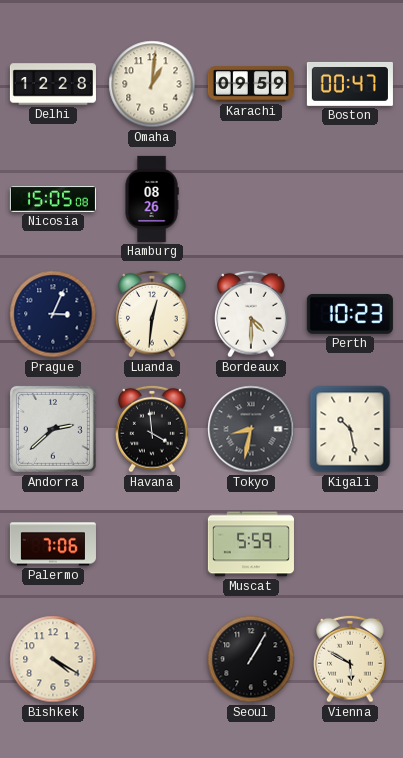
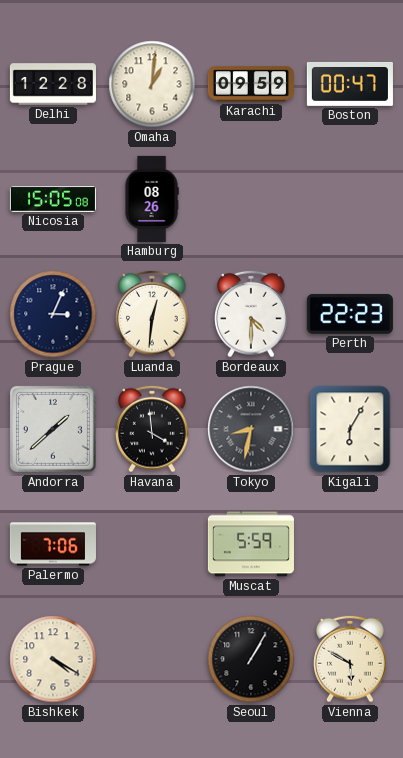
Perth: 10:23 -> 22:23
Andorra: 2:38 -> 1:38
Kigali: 10:28 -> 6:05
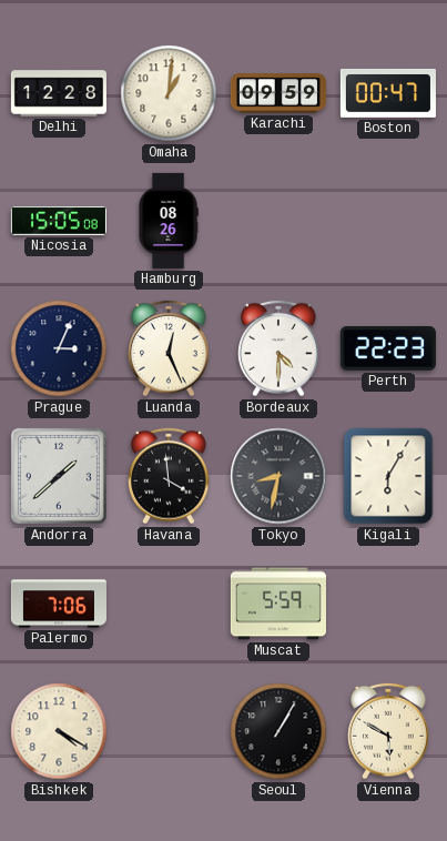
Luanda: 12:31 -> 12:26
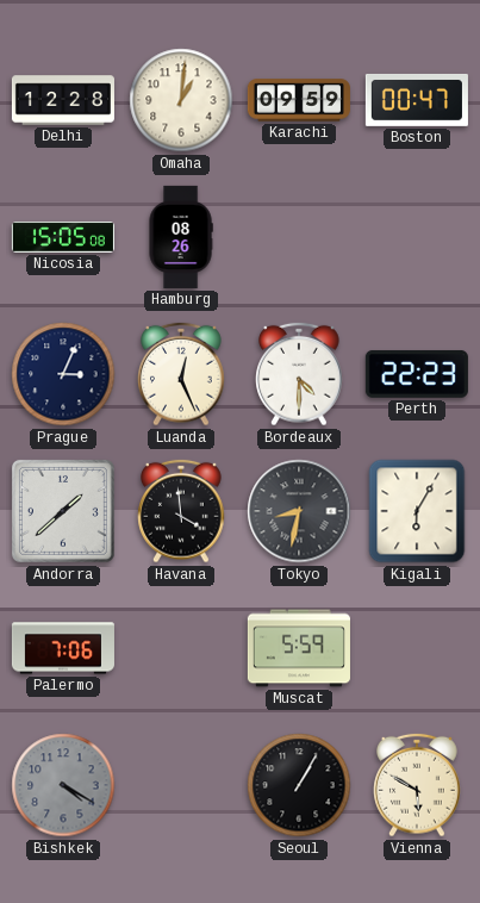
Bishkek dial: cream -> grey
